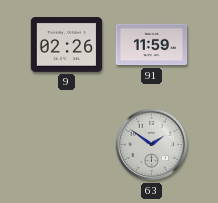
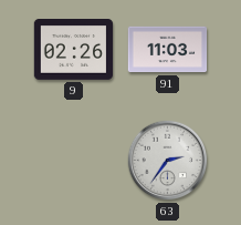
91: 11:59 -> 11:03
63: 1:51 -> 2:36
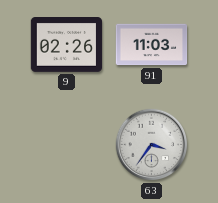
63: 2:36 -> 3:36
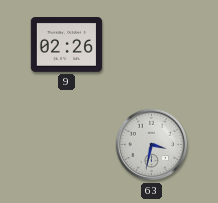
91: 11:03 -> none
63: 3:36 -> 3:32
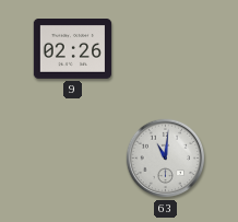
63: 3:32 -> 11:01
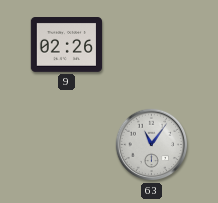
63: 11:01 -> 11:06
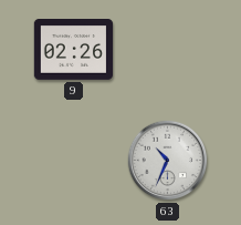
63: 11:06 -> 10:34
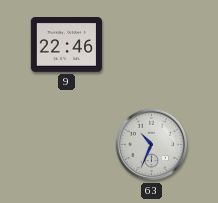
9: 02:26 -> 22:46
